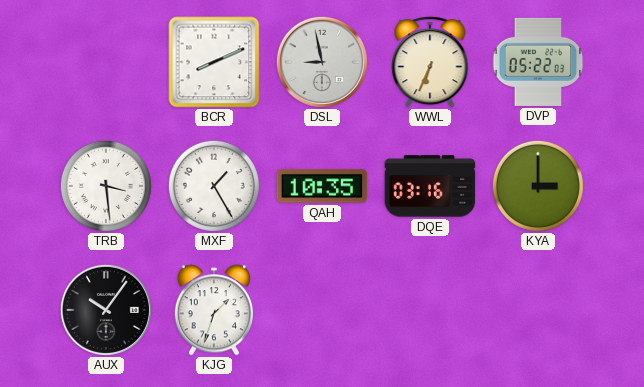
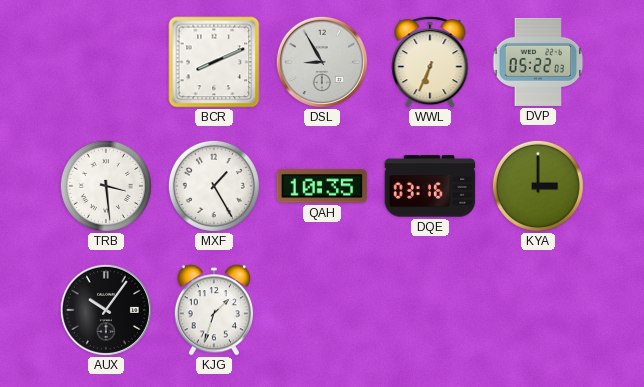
DSL: 8:58 -> 8:55
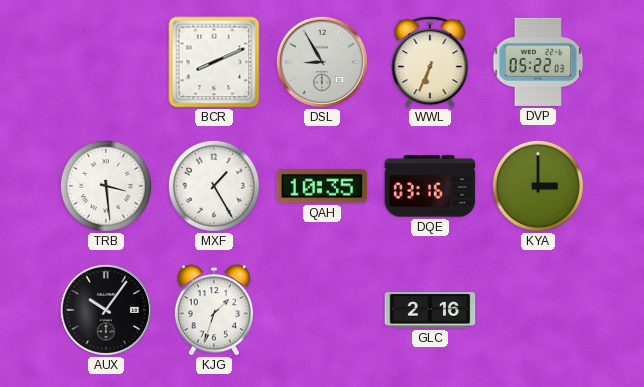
GLC: none -> 2:16
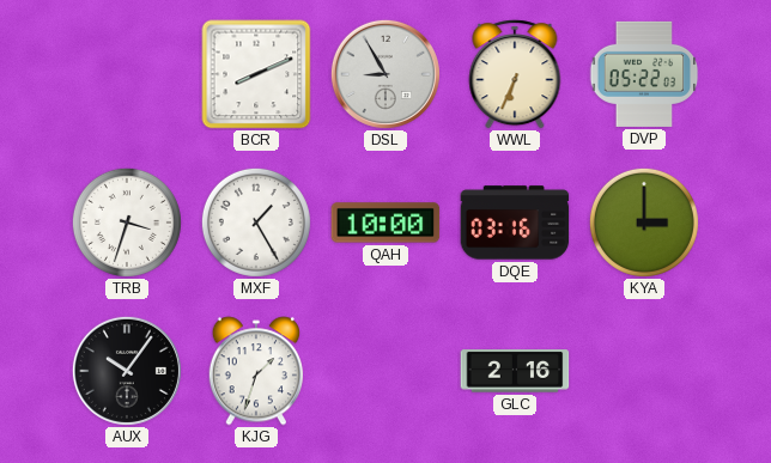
TRB: 3:29 -> 3:33
QAH: 10:35 -> 10:00
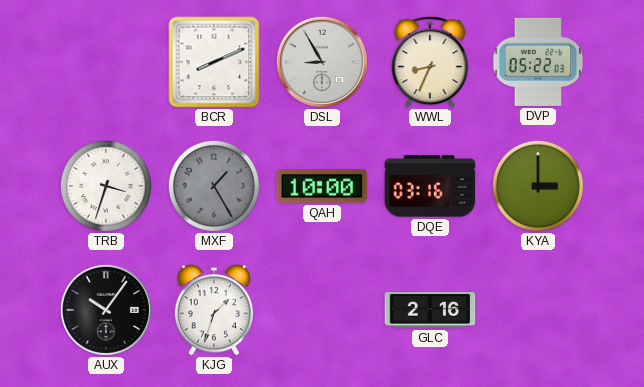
WWL: 6:34 -> 8:34
MXF dial: white -> grey
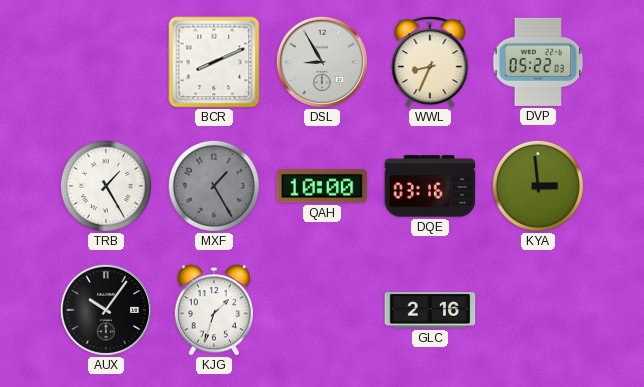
TRB: 3:33 -> 1:25
KYA: 3:00 -> 2:59
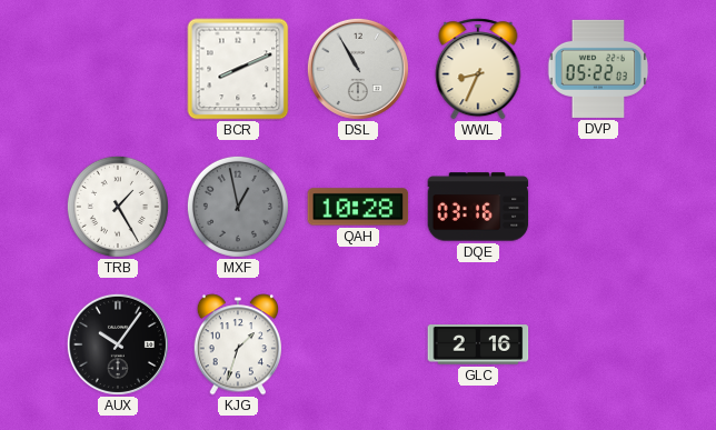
DSL: 8:55 -> 10:55
MXF: 1:25 -> 12:58
QAH: 10:00 -> 10:28
KYA: 2:59 -> none
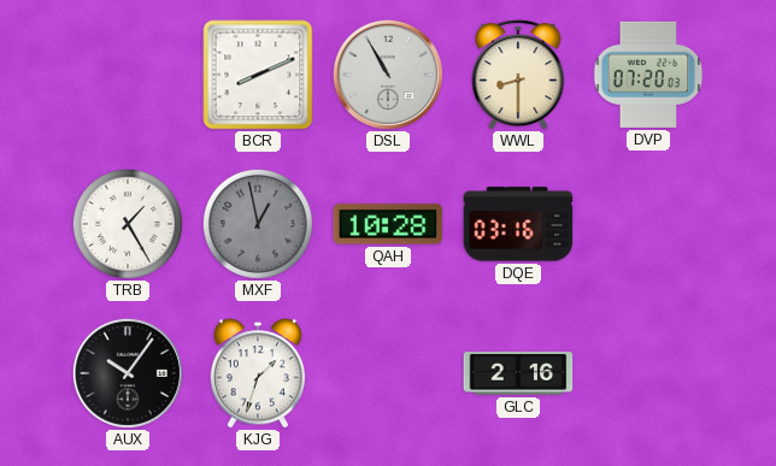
WWL: 8:34 -> 8:30
DVP: 05:22 -> 07:20
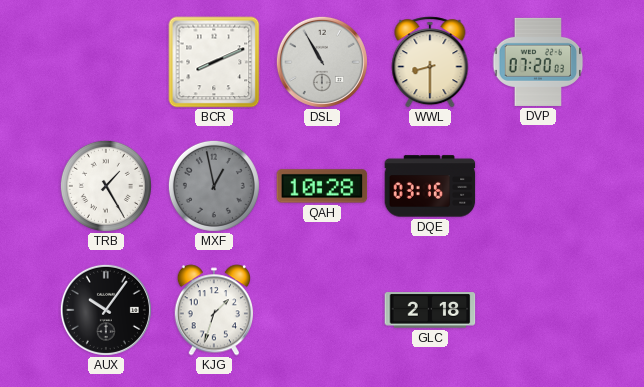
GLC: 2:16 -> 2:18
